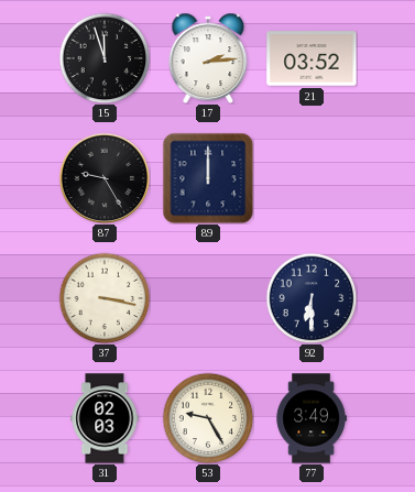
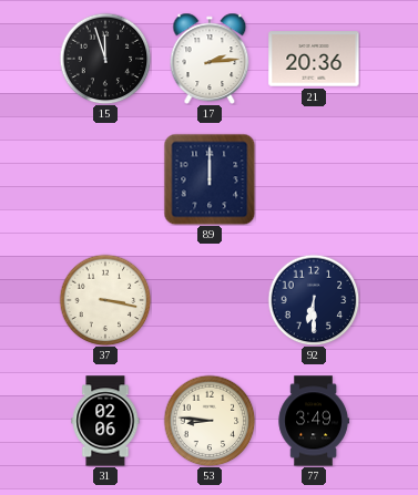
21: 03:52 -> 20:36
87: 9:25 -> none
31: 02:03 -> 02:06
53: 9:25 -> 8:46
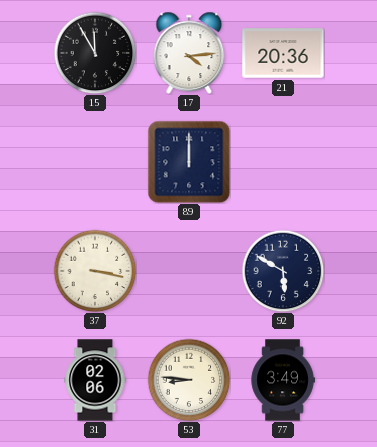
15: 11:57 -> 11:55
17: 2:14 -> 4:14
92: 6:30 -> 5:50
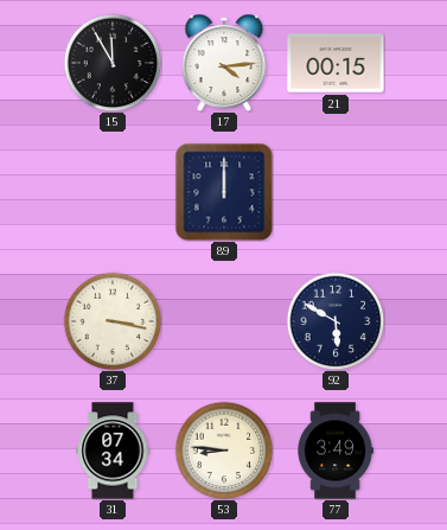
21: 20:36 -> 00:15
31: 02:06 -> 07:34
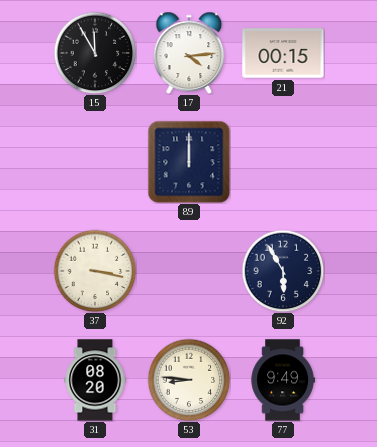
92: 5:50 -> 5:55
31: 07:34 -> 08:20
77: 3:49 -> 9:49
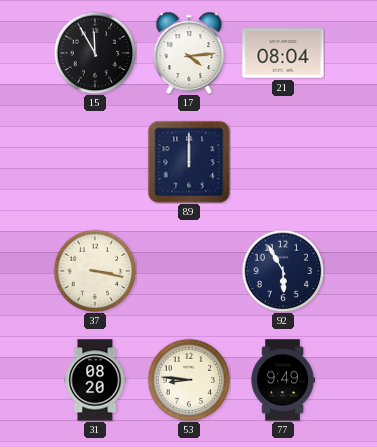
21: 00:15 -> 08:04
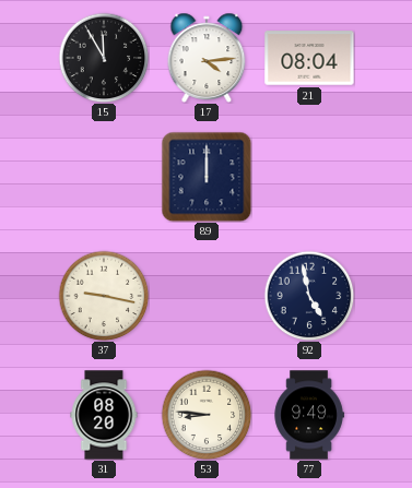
37: 3:17 -> 9:17
92: 5:55 -> 4:58
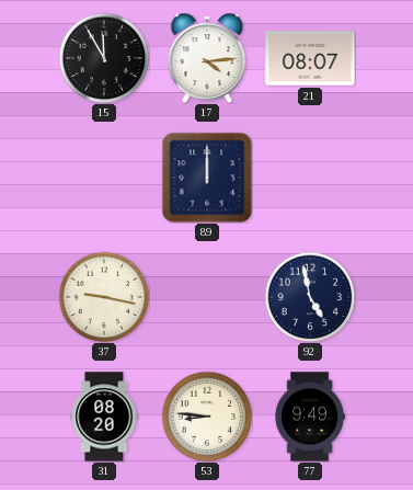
21: 08:04 -> 08:07
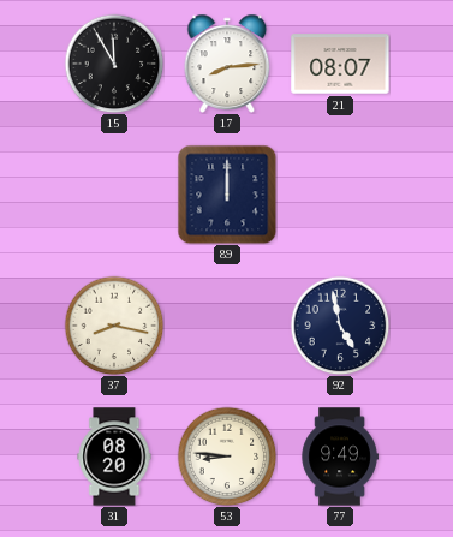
17: 4:14 -> 8:14
37: 9:17 -> 8:17
